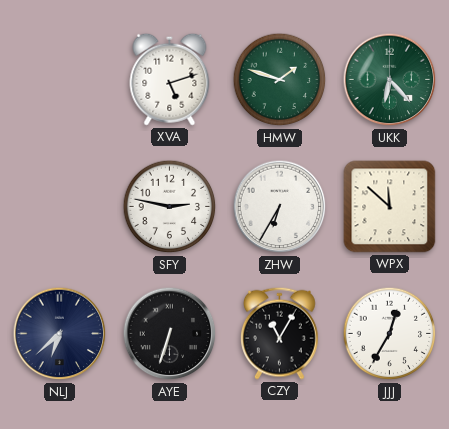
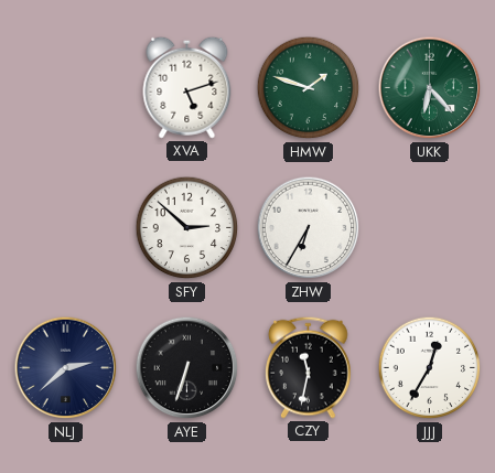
SFY: 2:47 -> 2:52
WPX: 11:52 -> none
NLJ: 6:38 -> 2:38
CZY: 11:05 -> 11:32
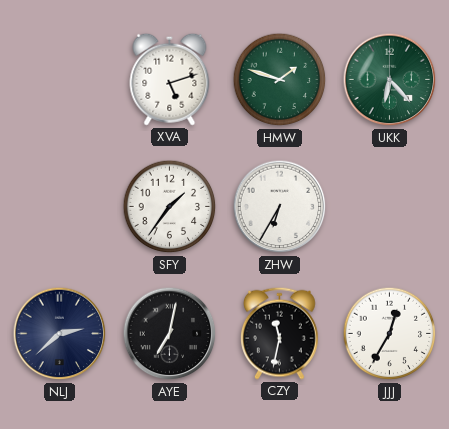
SFY: 2:52 -> 1:36
AYE: 6:33 -> 7:02
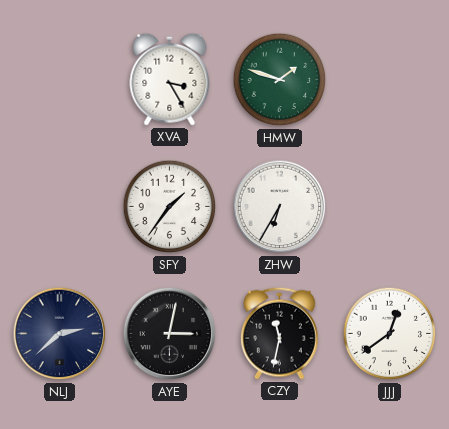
XVA: 5:12 -> 3:25
UKK: 6:23 -> none
AYE: 7:02 -> 3:02
JJJ: 12:35 -> 12:39
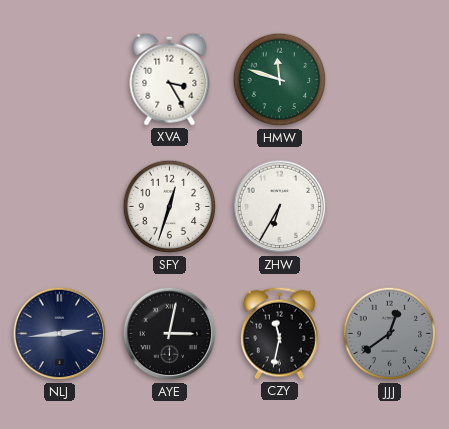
HMW: 1:48 -> 11:48
SFY: 1:36 -> 12:33
NLJ: 2:38 -> 2:44
JJJ dial: white -> grey
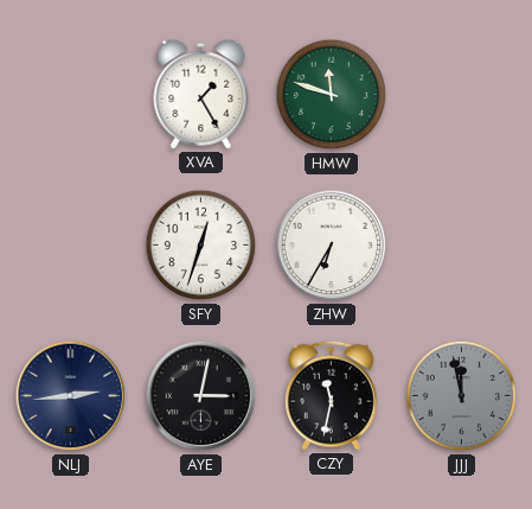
XVA: 3:25 -> 1:25
JJJ: 12:39 -> 11:58
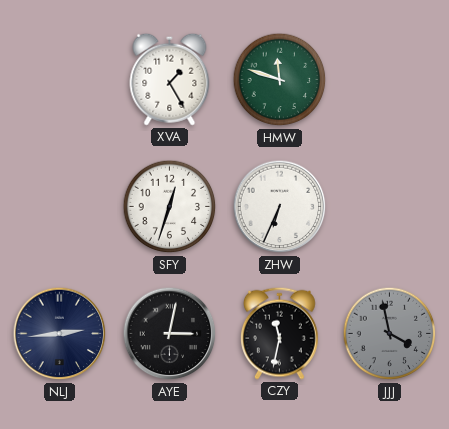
ZHW: 6:35 -> 6:34
JJJ: 11:58 -> 3:58
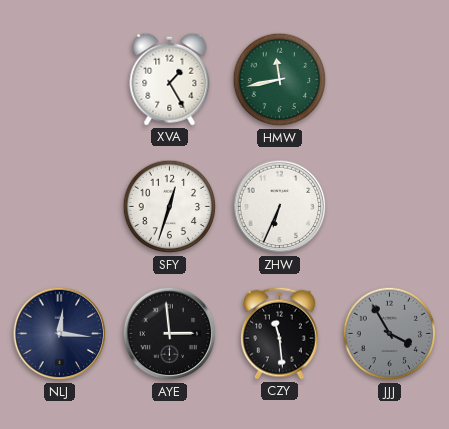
HMW: 11:48 -> 11:43
NLJ: 2:44 -> 12:16
AYE: 3:02 -> 2:59
CZY: 11:32 -> 11:29
JJJ: 3:58 -> 3:55
